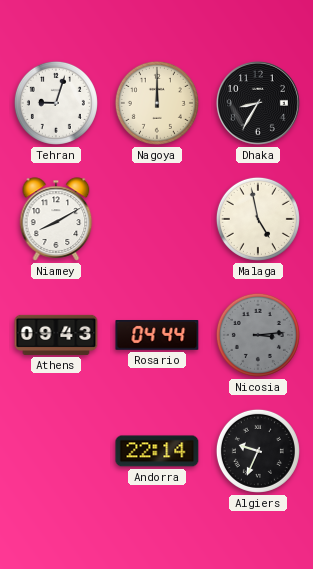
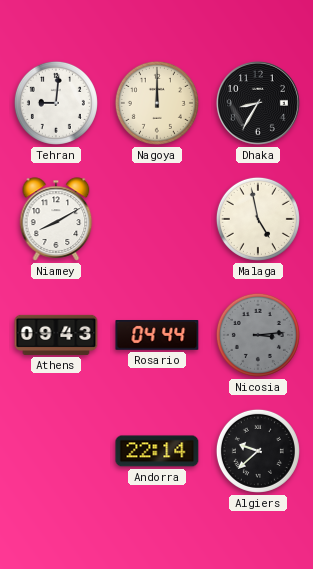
Tehran: 9:03 -> 9:01
Algiers: 9:34 -> 9:38
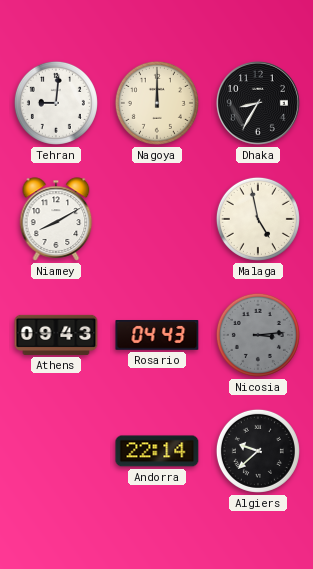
Rosario: 04:44 -> 04:43
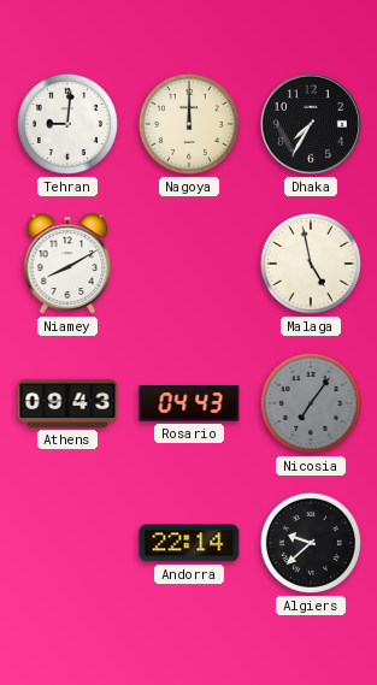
Dhaka: 8:35 -> 7:35
Nicosia: 3:14 -> 7:06
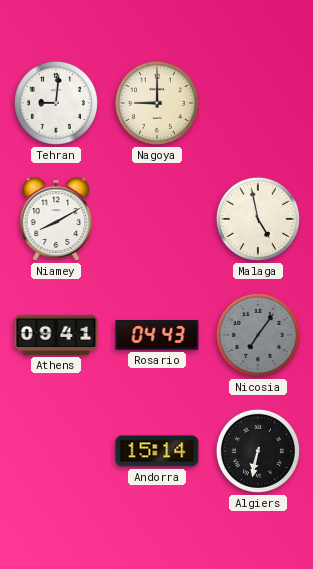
Nagoya: 12:00 -> 9:00
Dhaka: 7:35 -> none
Athens: 09:43 -> 09:41
Andorra: 22:14 -> 15:14
Algiers: 9:38 -> 6:32
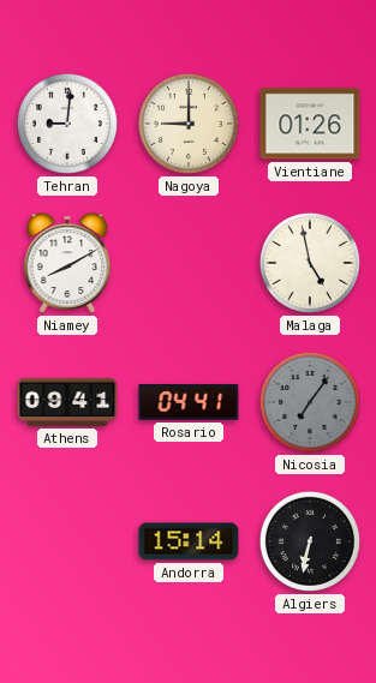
Vientiane: none -> 01:26
Rosario: 04:43 -> 04:41
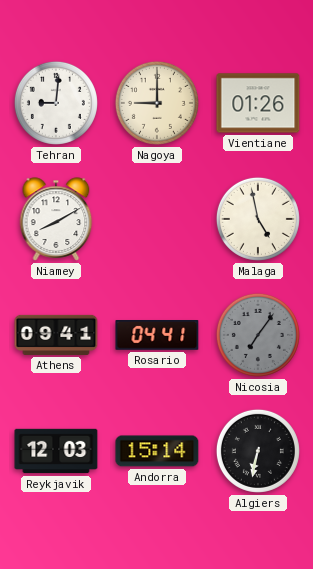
Reykjavik: none -> 12:03
